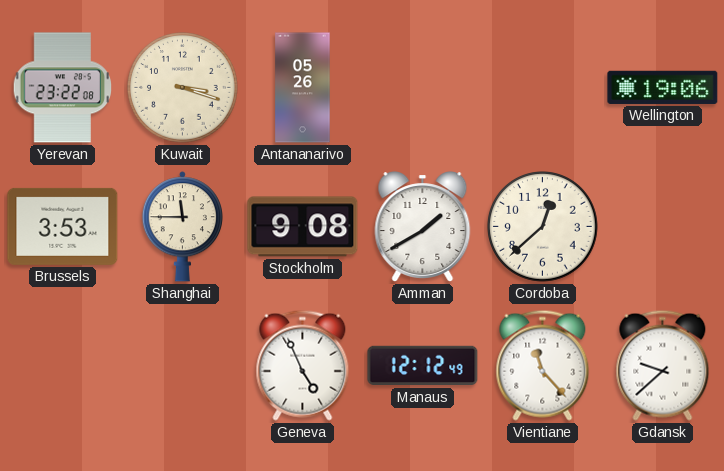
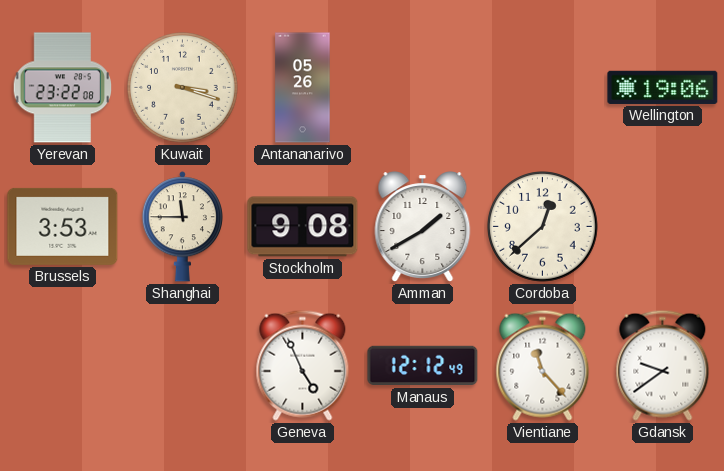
Gdansk: 9:38 -> 9:39
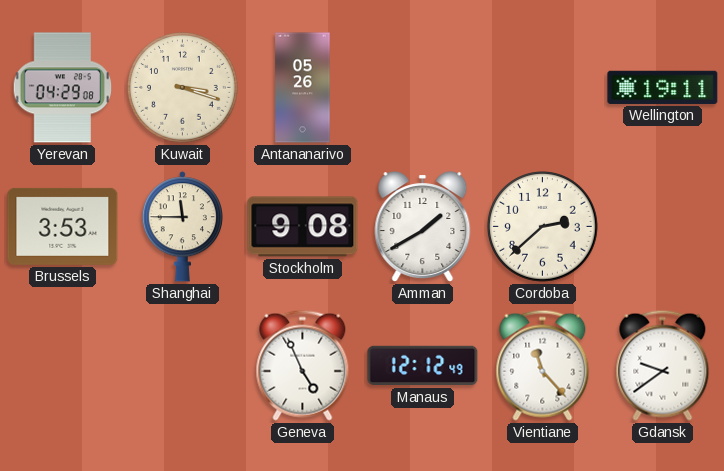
Yerevan: 23:22 -> 04:29
Wellington: 19:06 -> 19:11
Cordoba: 12:38 -> 2:38
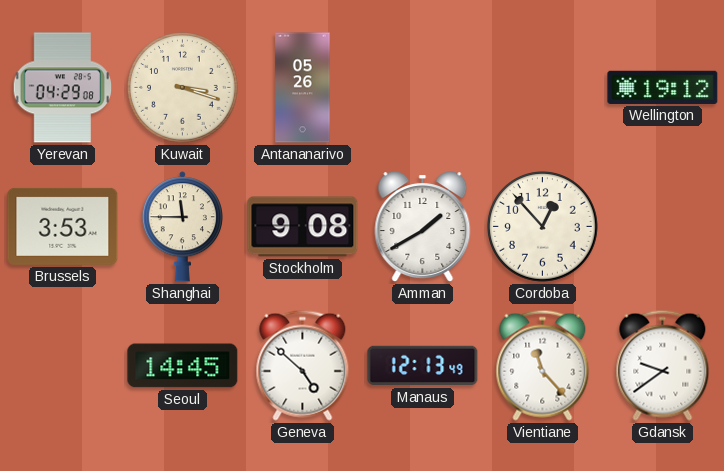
Wellington: 19:11 -> 19:12
Cordoba: 2:38 -> 12:53
Seoul: none -> 14:45
Geneva: 4:56 -> 4:52
Manaus: 12:12 -> 12:13
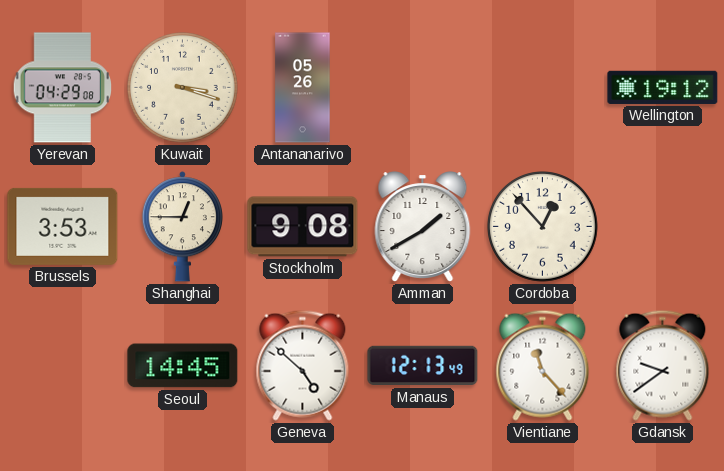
Shanghai: 11:45 -> 12:45
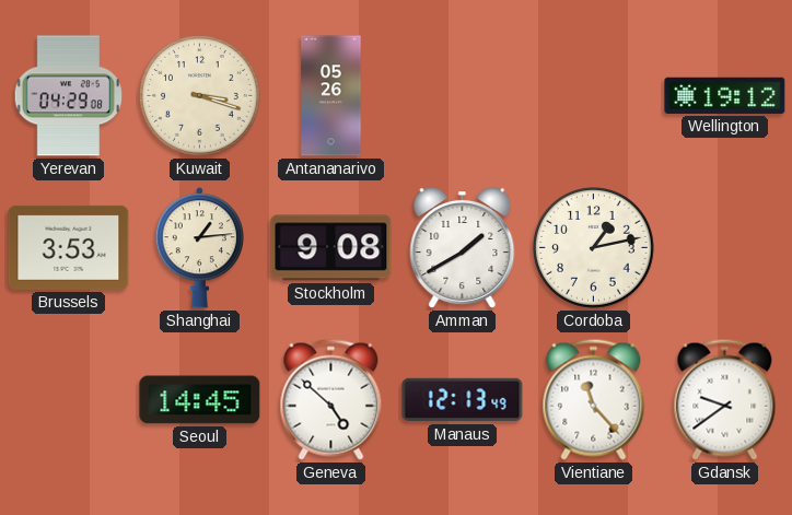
Shanghai: 12:45 -> 1:14
Cordoba: 12:53 -> 1:13
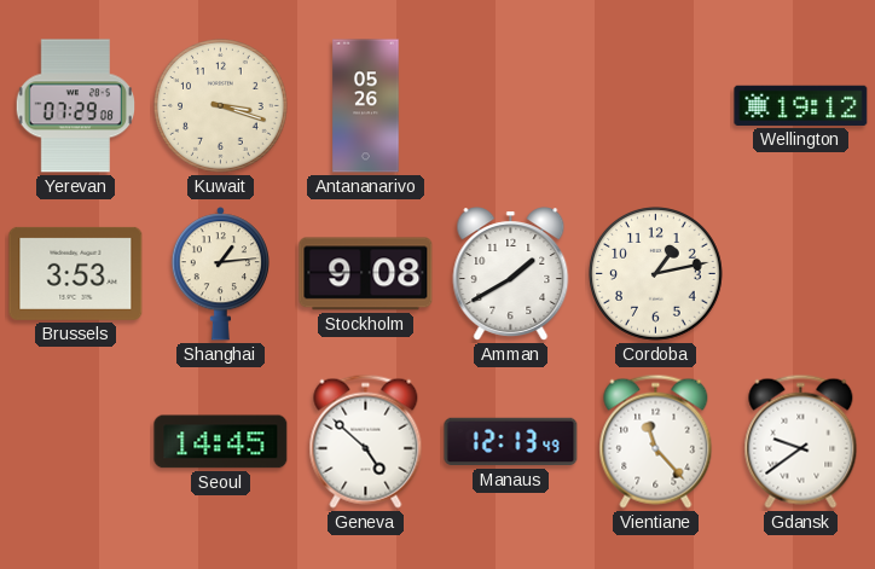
Yerevan: 04:29 -> 07:29
